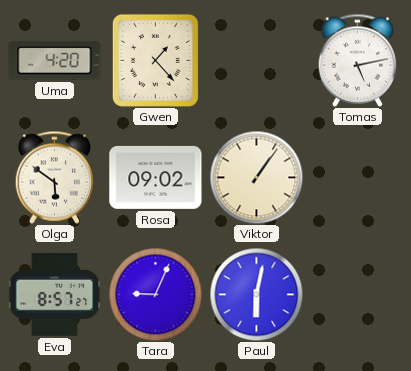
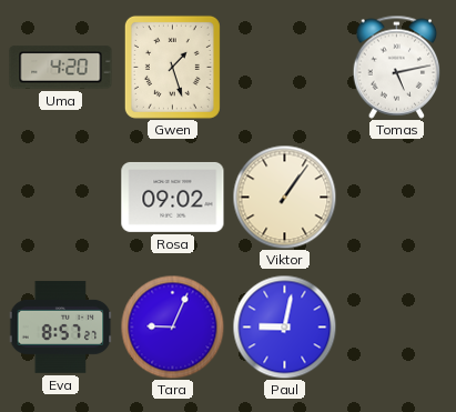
Gwen: 1:23 -> 1:27
Olga: 5:51 -> none
Paul: 6:02 -> 9:02
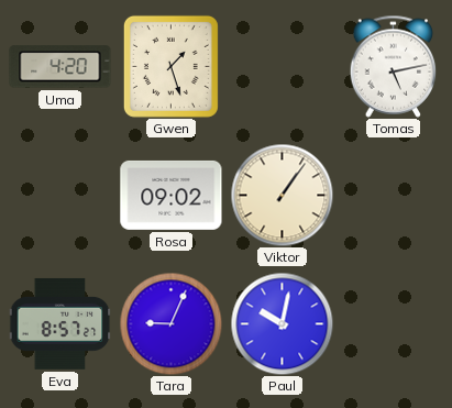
Paul: 9:02 -> 10:02
